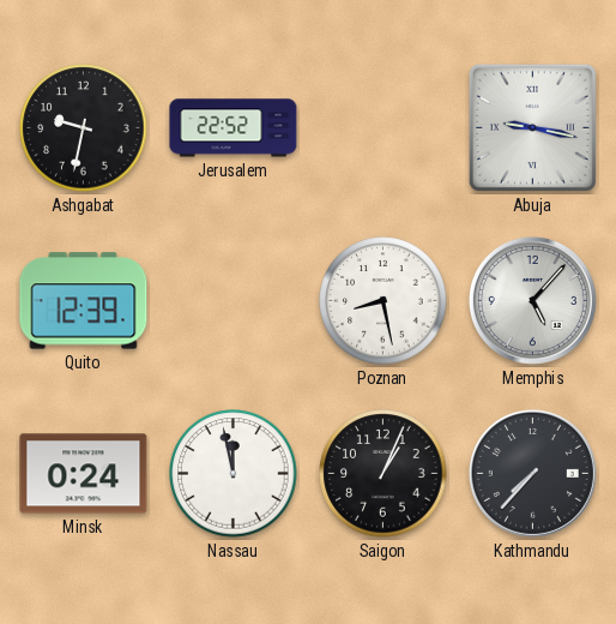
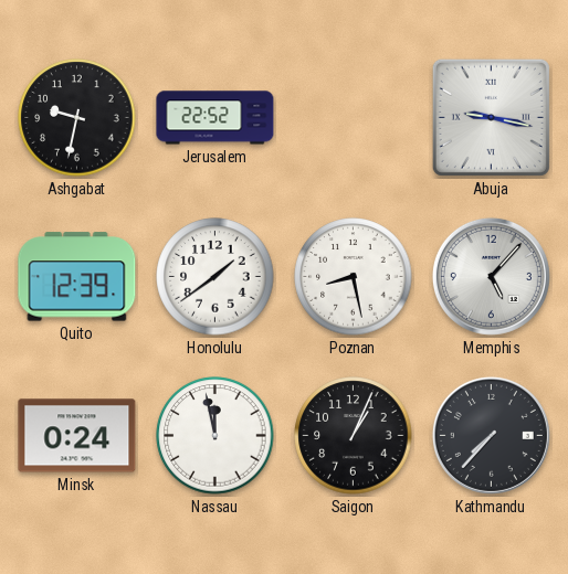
Honolulu: none -> 1:39
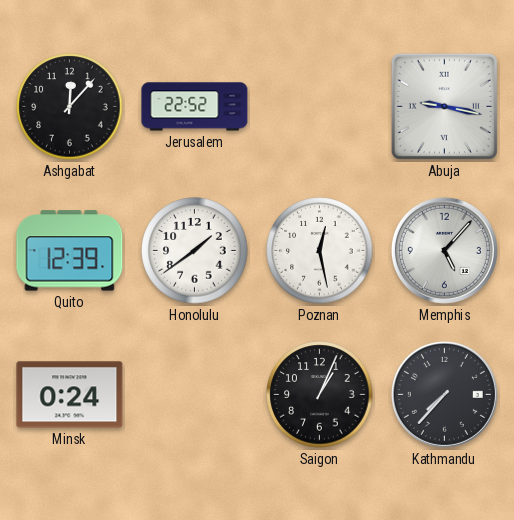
Ashgabat: 9:32 -> 12:07
Poznan: 8:28 -> 12:28
Nassau: 11:58 -> none
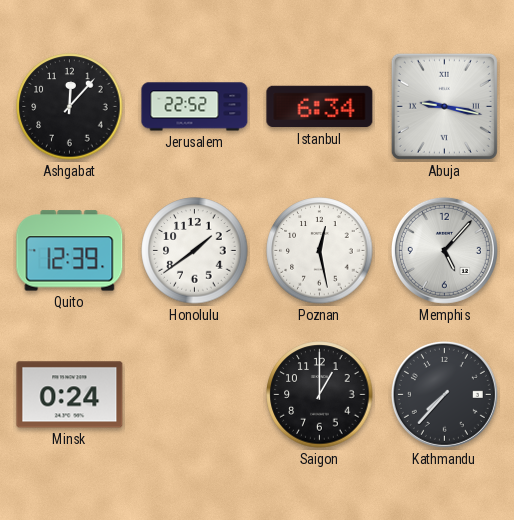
Istanbul: none -> 6:34
Saigon: 1:04 -> 1:00
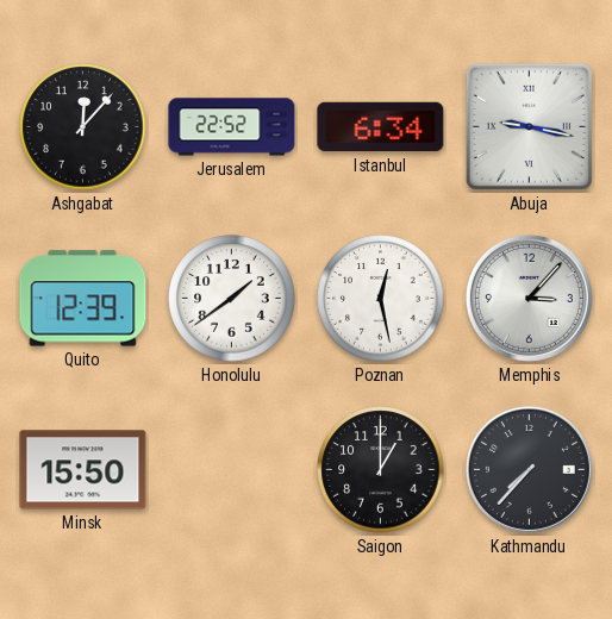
Memphis: 5:07 -> 3:07
Minsk: 0:24 -> 15:50
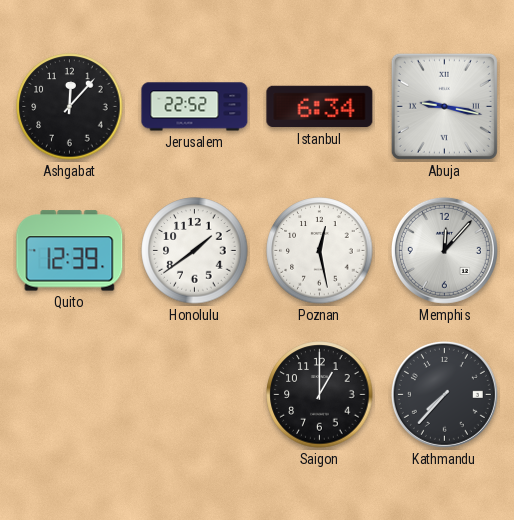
Memphis: 3:07 -> 12:07
Minsk: 15:50 -> none
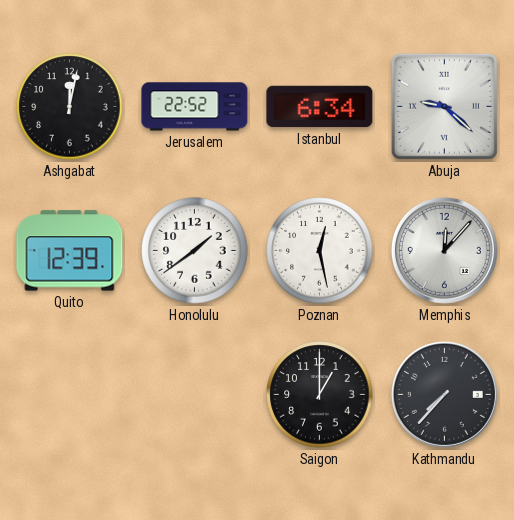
Ashgabat: 12:07 -> 12:02
Abuja: 9:17 -> 9:22
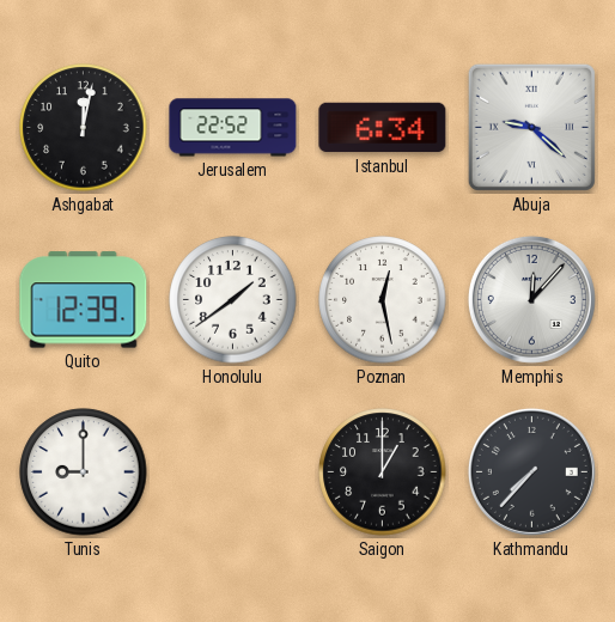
Tunis: none -> 9:00
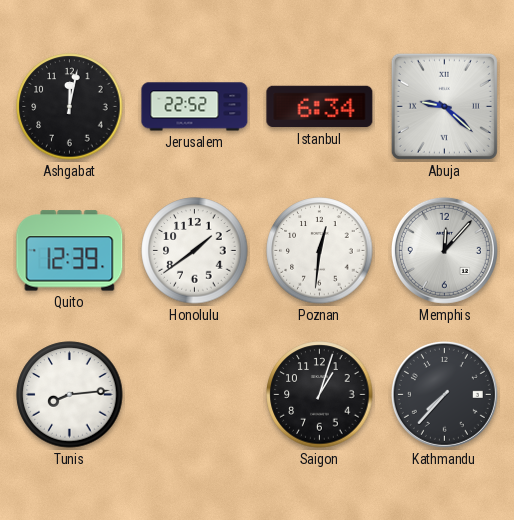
Poznan: 12:28 -> 12:31
Tunis: 9:00 -> 8:14
Saigon: 1:00 -> 1:03
